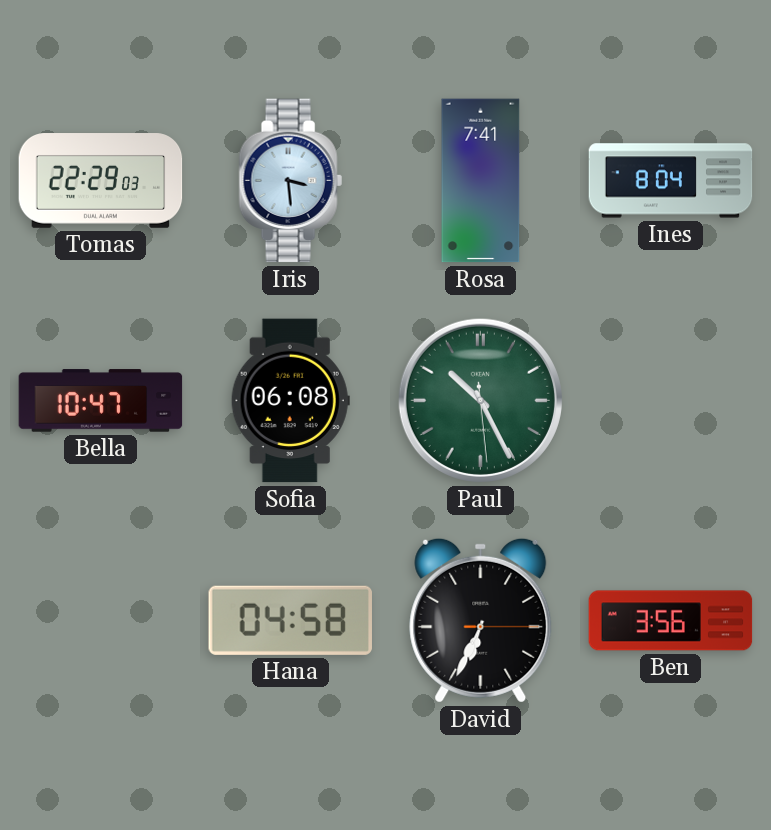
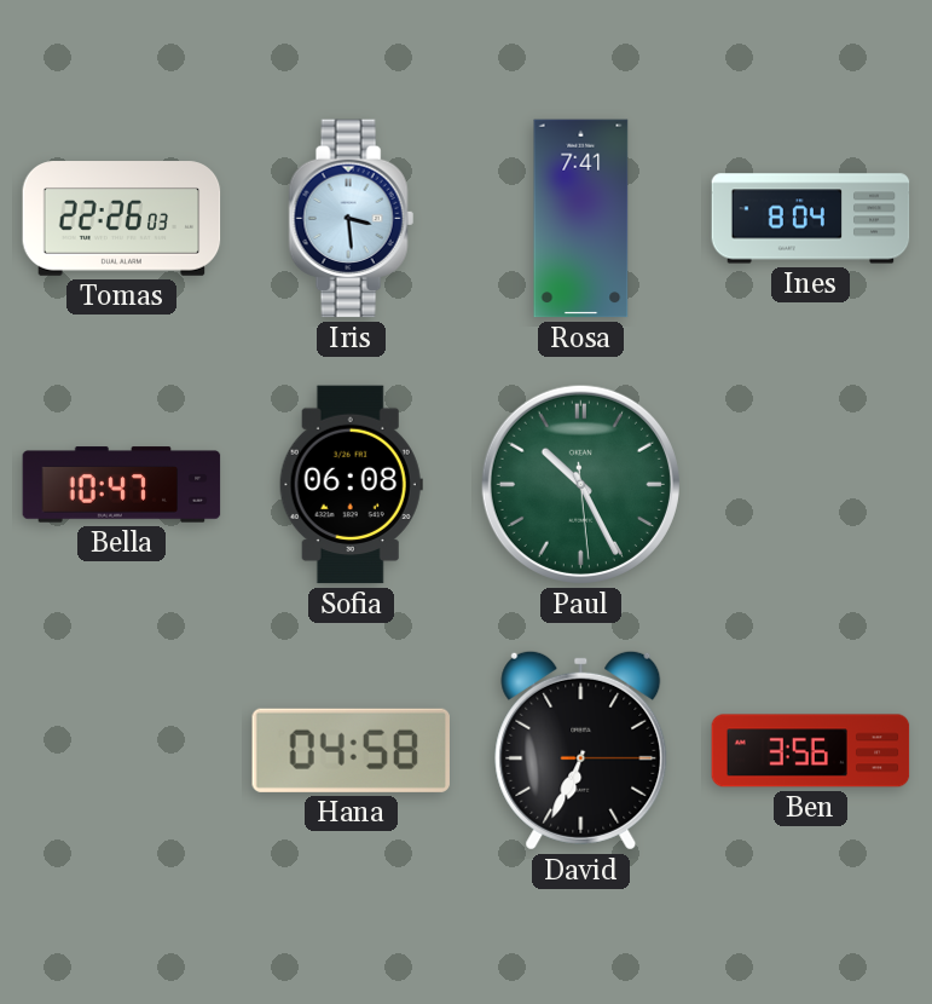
Tomas: 22:29 -> 22:26
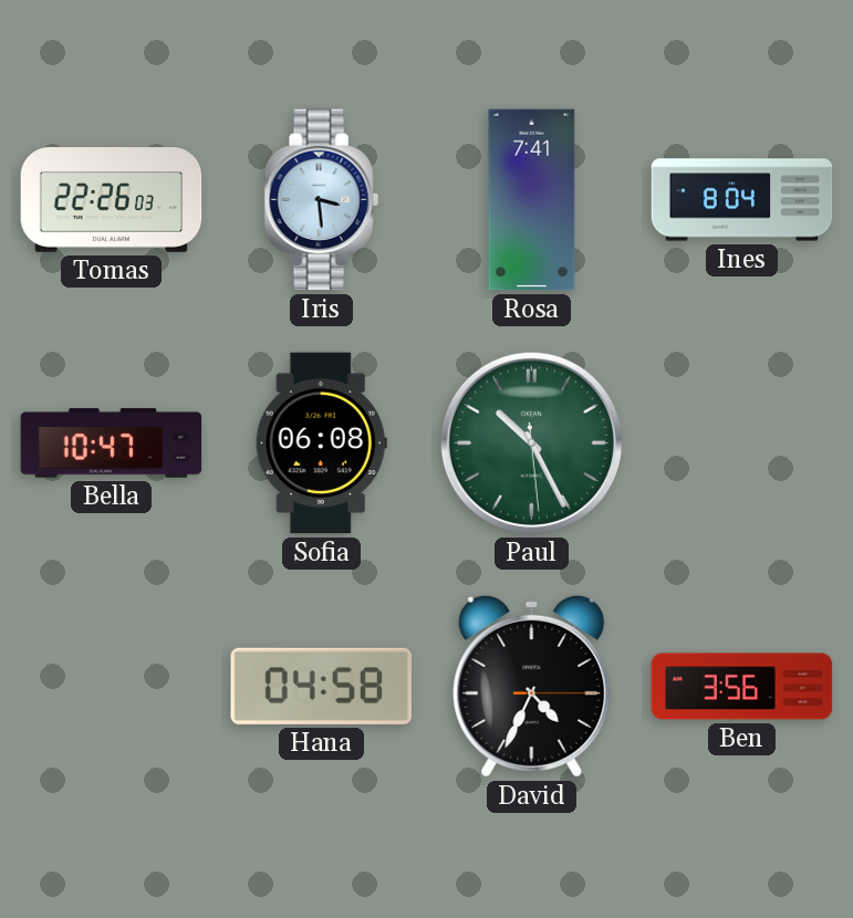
David: 6:34 -> 4:34
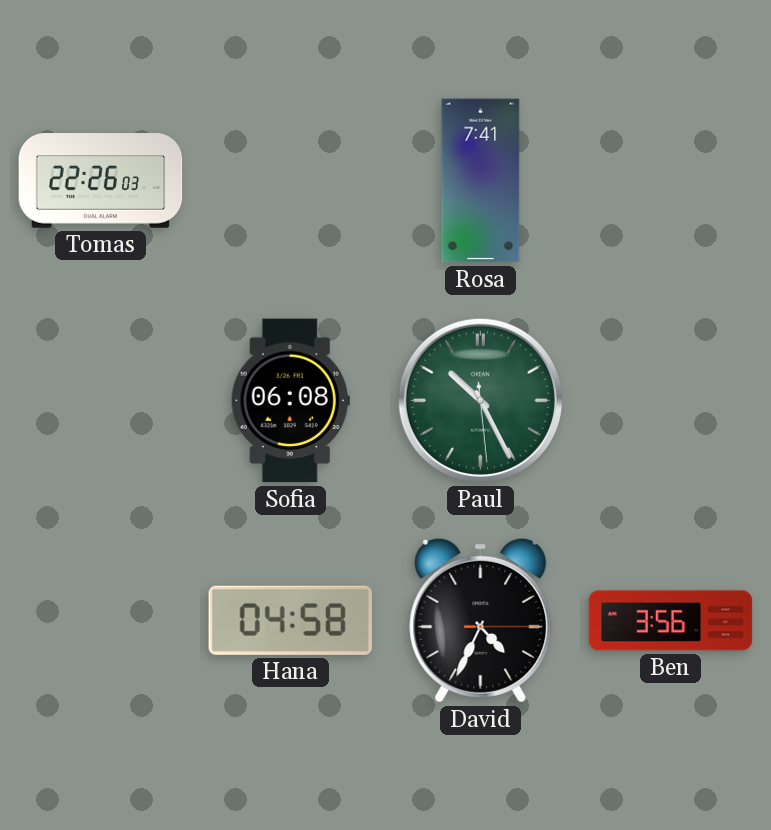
Iris: 3:29 -> none
Ines: 8:04 -> none
Bella: 10:47 -> none
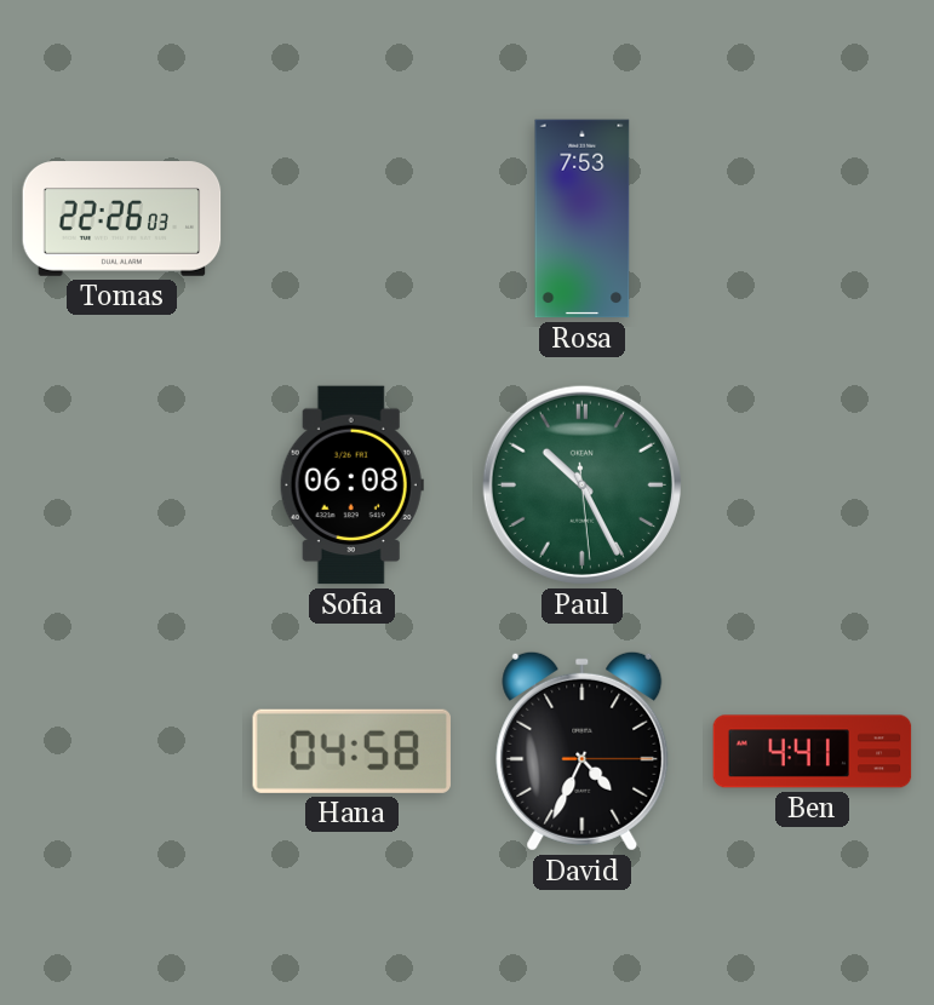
Rosa: 7:41 -> 7:53
Ben: 3:56 -> 4:41
